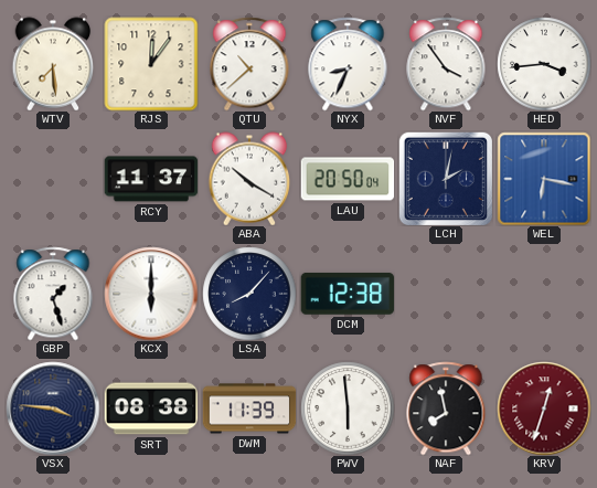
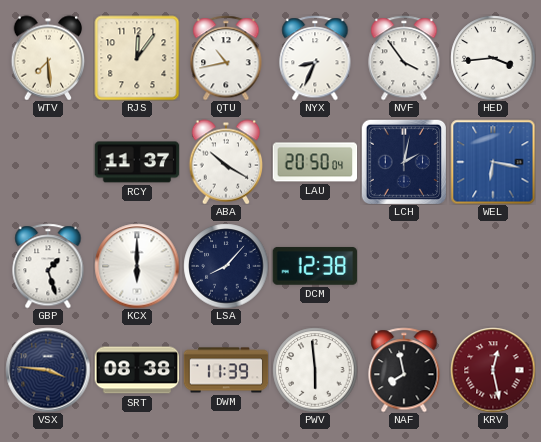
QTU: 10:38 -> 10:43
KRV: 12:33 -> 12:28
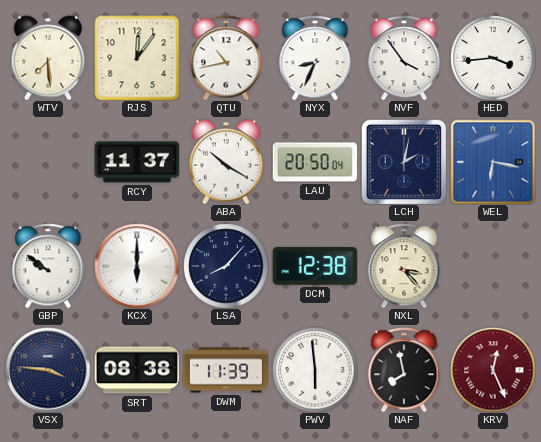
GBP: 1:27 -> 9:51
NXL: none -> 3:23
KRV: 12:28 -> 12:26
